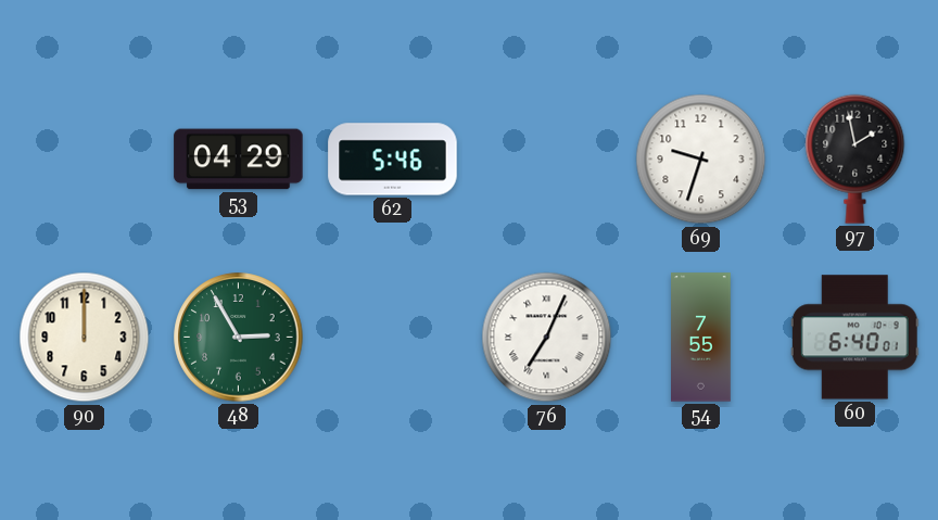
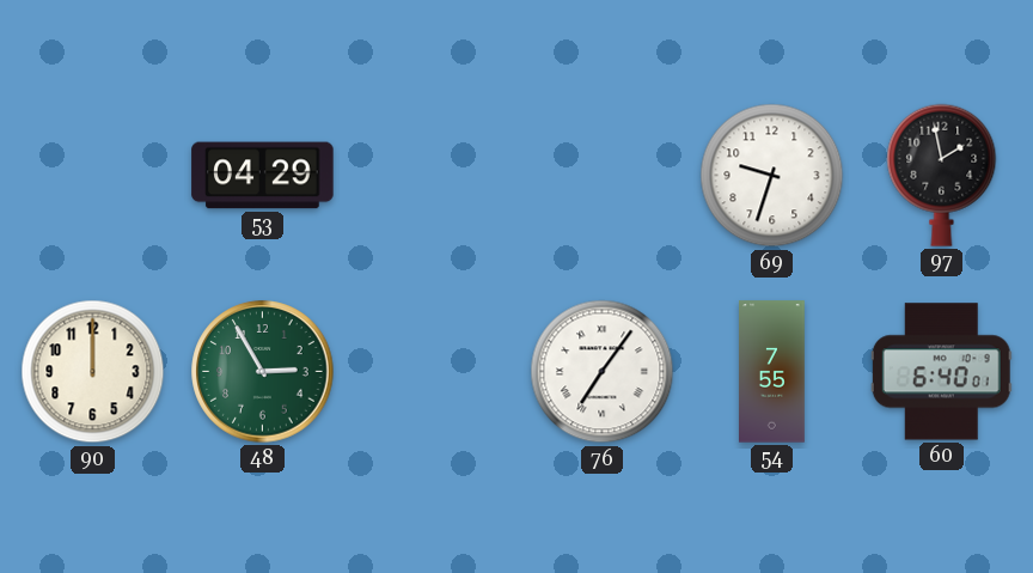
62: 5:46 -> none
76: 7:04 -> 7:06
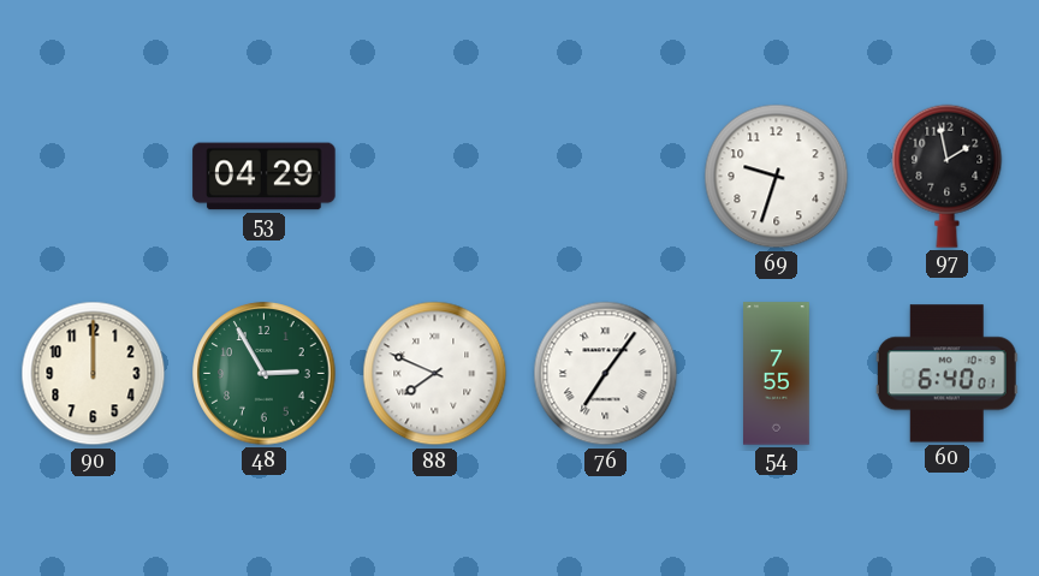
88: none -> 7:49
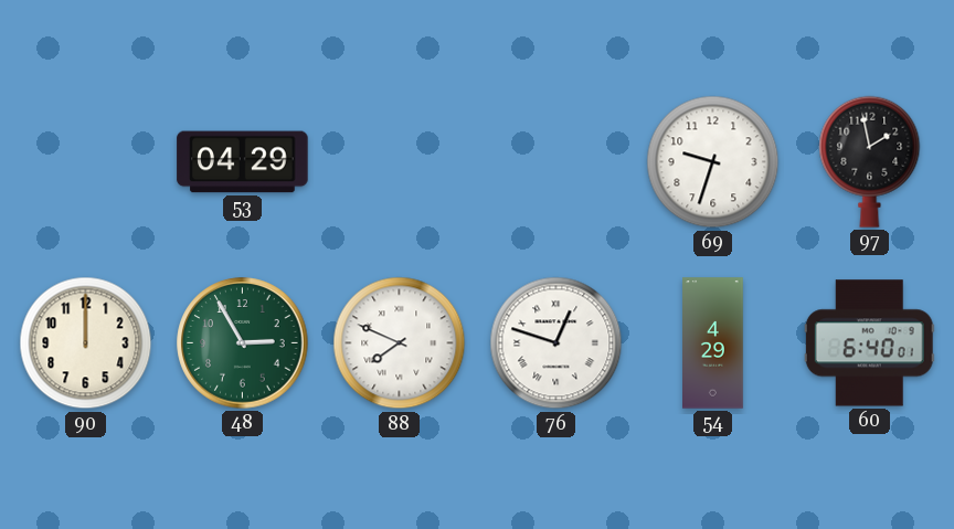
76: 7:06 -> 12:48
54: 7:55 -> 4:29
